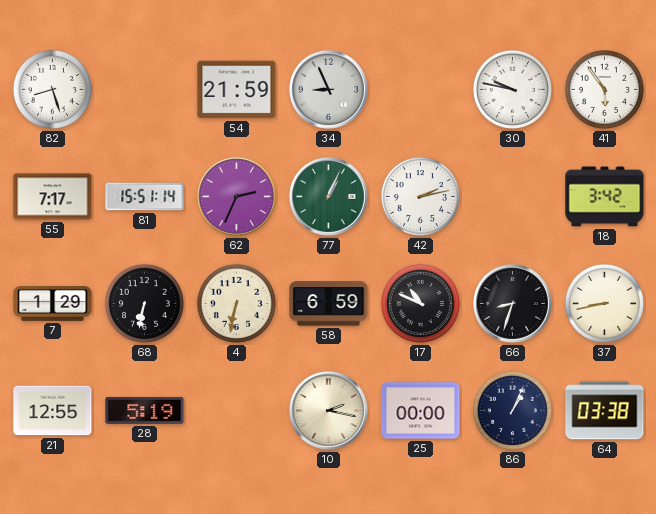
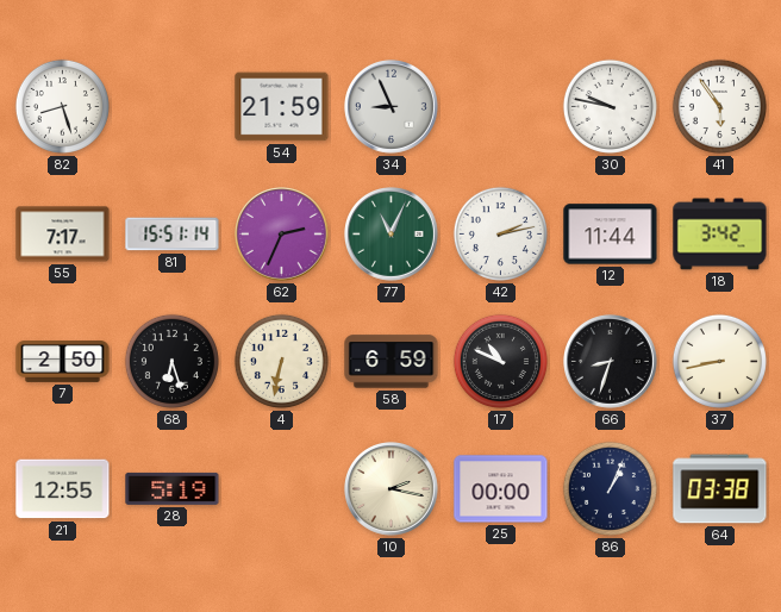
77: 1:04 -> 11:04
12: none -> 11:44
7: 1:29 -> 2:50
68: 6:32 -> 6:27
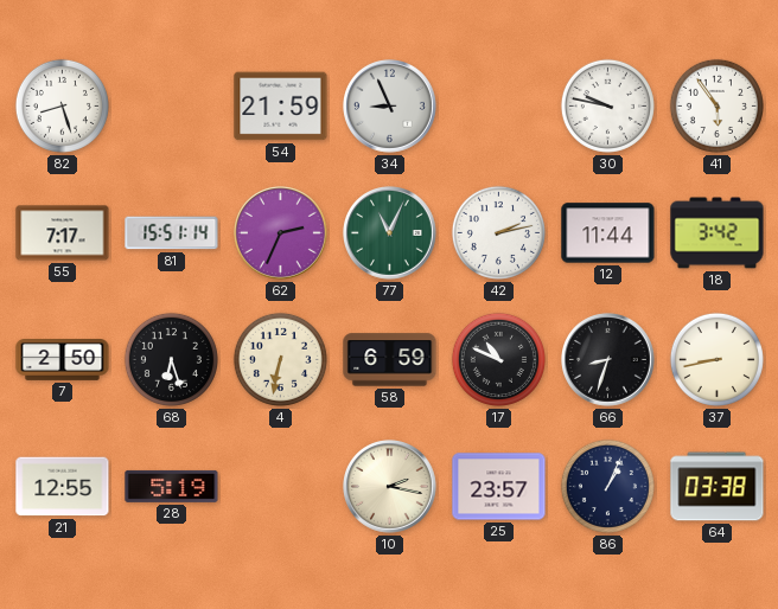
25: 00:00 -> 23:57
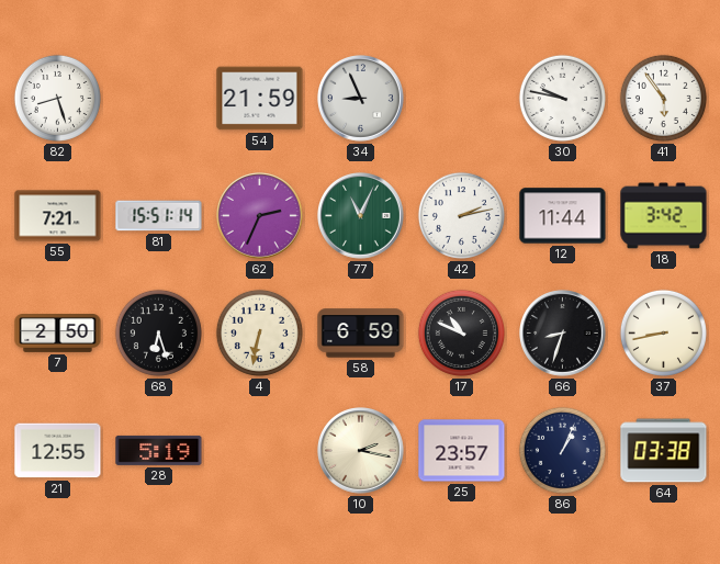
55: 7:17 -> 7:21
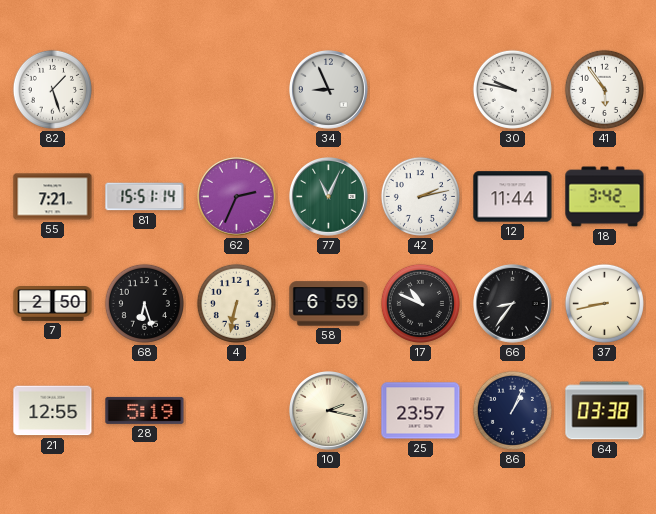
82: 8:27 -> 1:27
54: 21:59 -> none
66: 8:33 -> 8:36
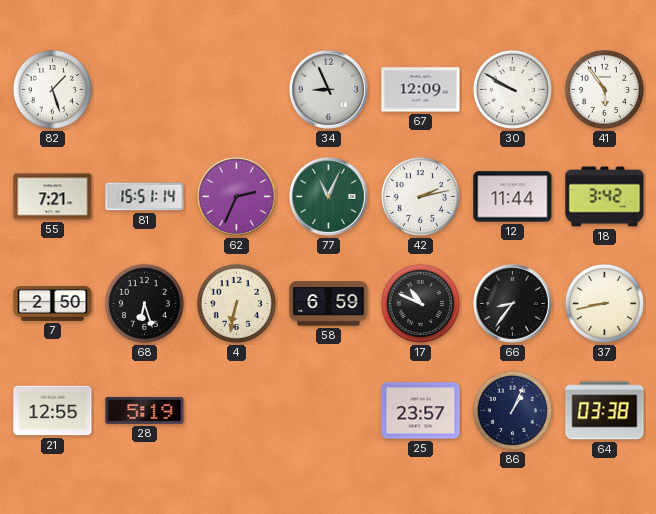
67: none -> 12:09
30: 9:47 -> 9:50
10: 2:17 -> none
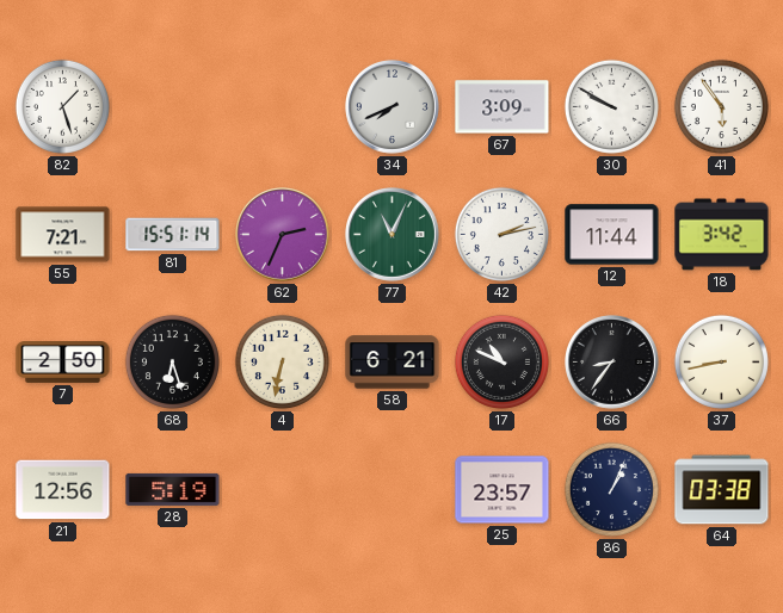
34: 8:56 -> 7:41
67: 12:09 -> 3:09
58: 6:59 -> 6:21
21: 12:55 -> 12:56
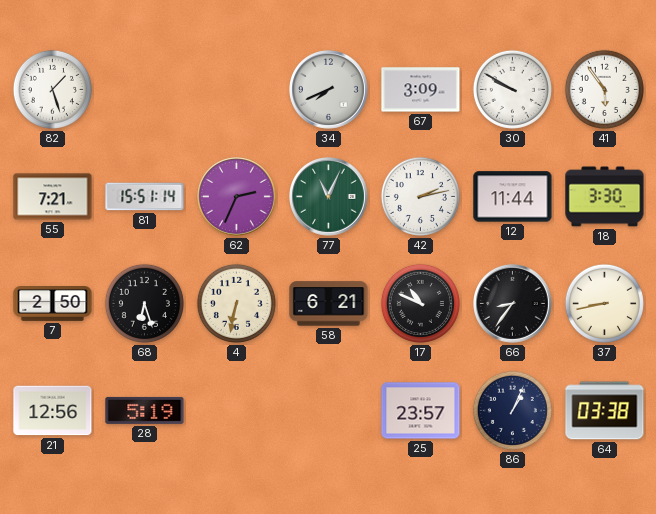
18: 3:42 -> 3:30
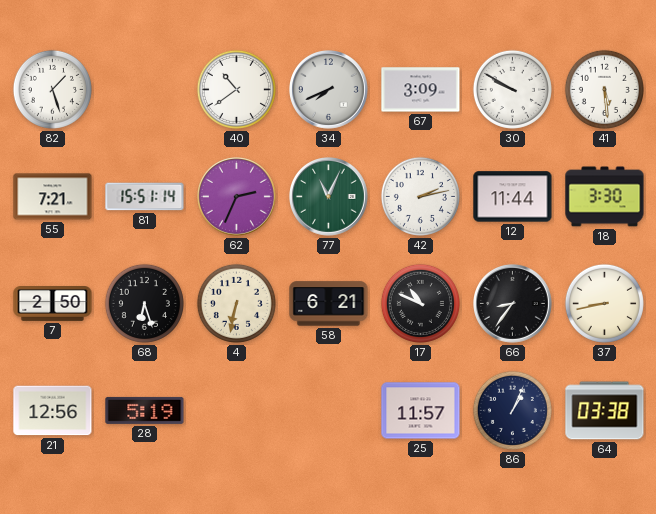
40: none -> 10:39
41: 5:54 -> 5:29
25: 23:57 -> 11:57
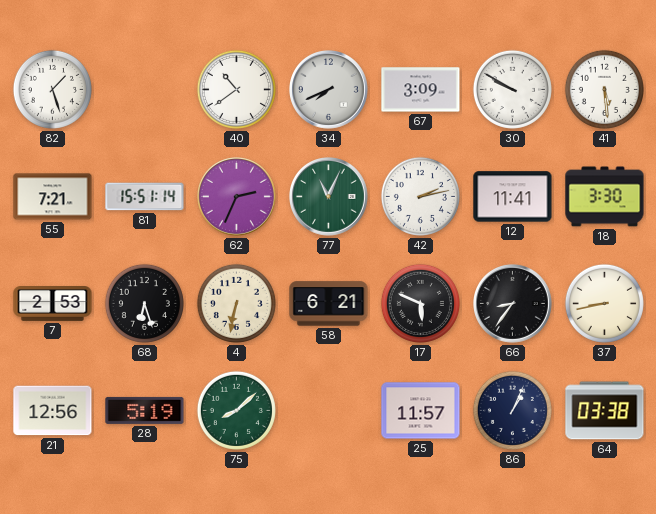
12: 11:44 -> 11:41
7: 2:50 -> 2:53
17: 10:49 -> 5:49
75: none -> 8:08
